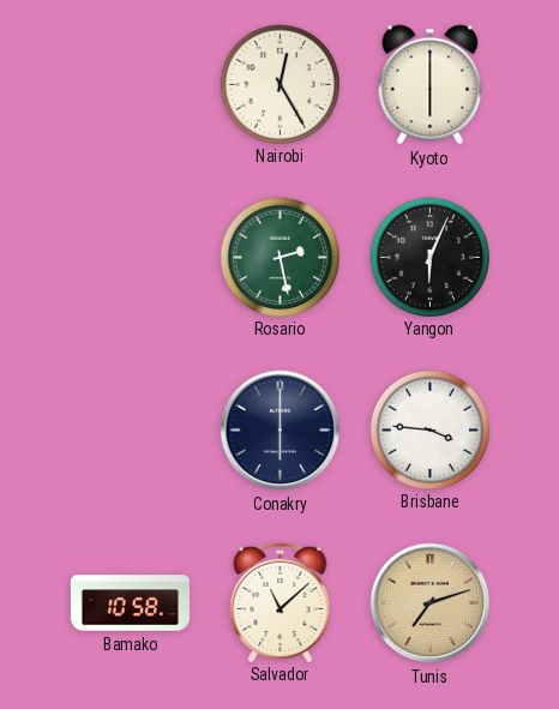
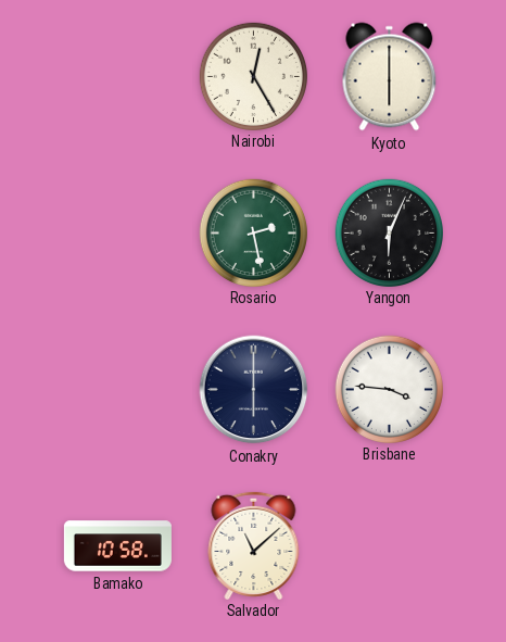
Tunis: 7:12 -> none
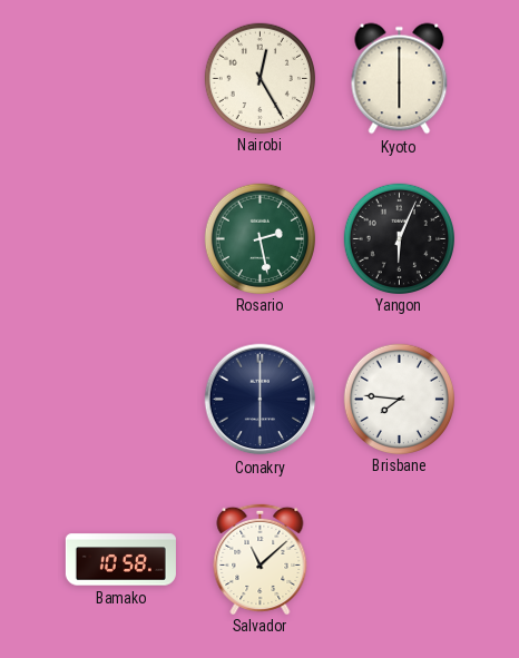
Brisbane: 3:46 -> 7:46
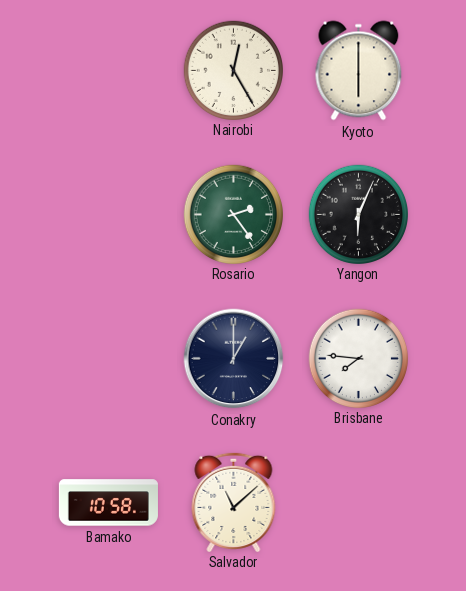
Rosario: 2:28 -> 2:24
Conakry: 6:00 -> 1:00
